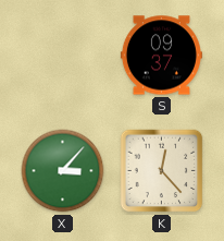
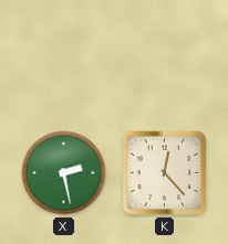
S: 09:37 -> none
X: 3:07 -> 2:28
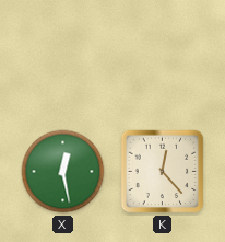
X: 2:28 -> 12:28
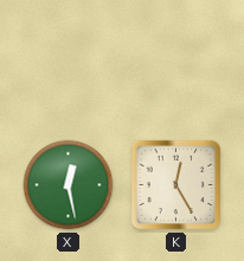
K: 12:23 -> 12:25
